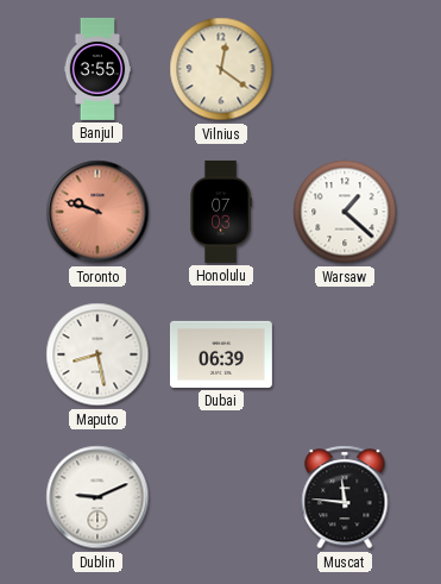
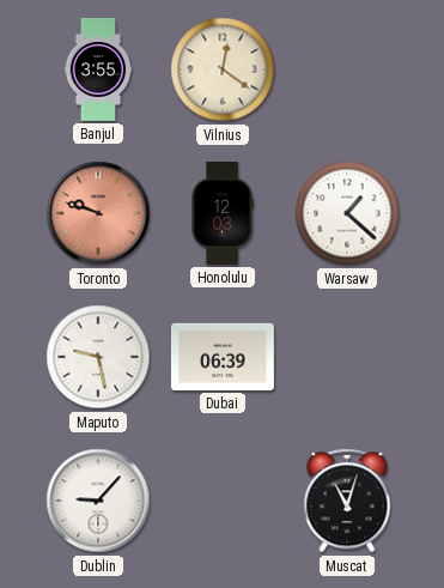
Honolulu: 07:03 -> 12:03
Maputo: 8:28 -> 9:28
Dublin: 9:11 -> 9:07
Muscat: 11:46 -> 11:03
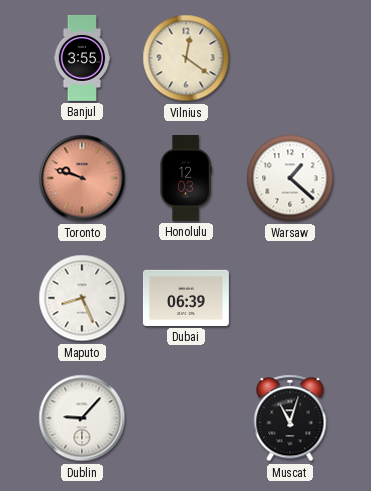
Maputo: 9:28 -> 8:26
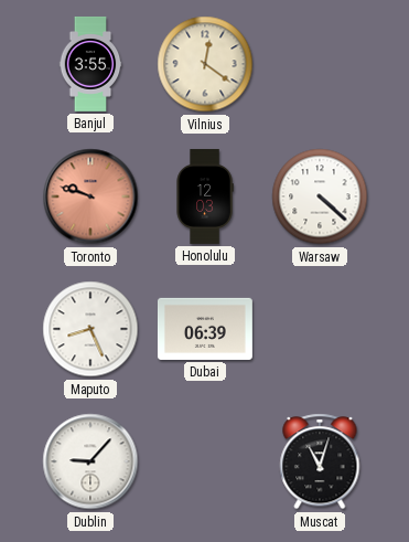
Warsaw: 1:22 -> 4:22
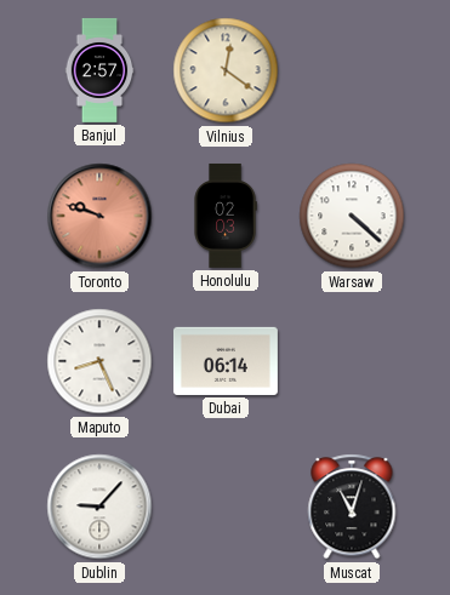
Banjul: 3:55 -> 2:57
Honolulu: 12:03 -> 02:03
Dubai: 06:39 -> 06:14
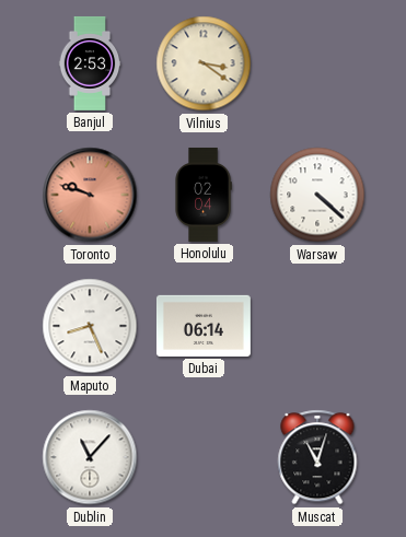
Banjul: 2:57 -> 2:53
Vilnius: 12:21 -> 3:21
Honolulu: 02:03 -> 02:04
Dublin: 9:07 -> 11:07
